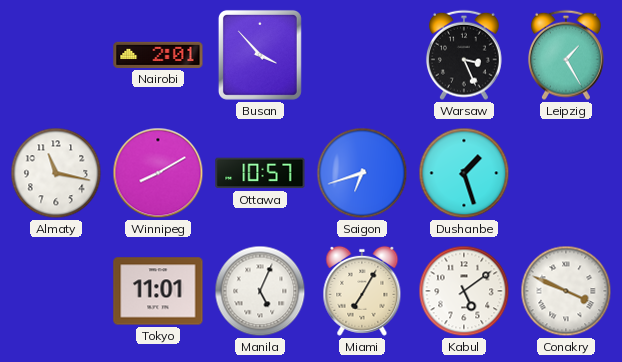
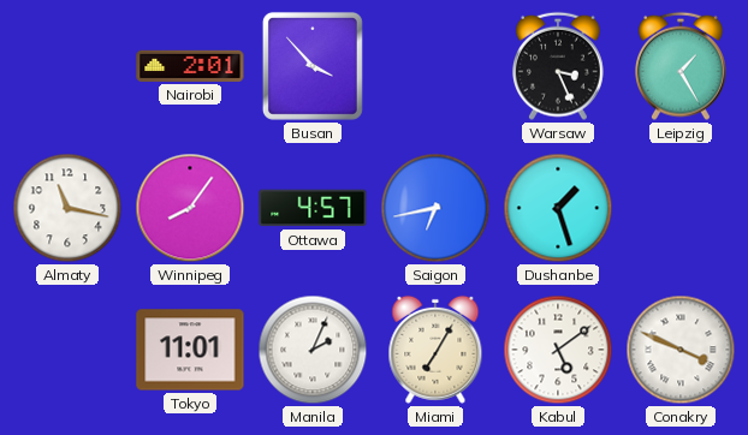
Winnipeg: 8:10 -> 8:06
Ottawa: 10:57 -> 4:57
Saigon: 6:42 -> 6:43
Manila: 5:04 -> 2:04
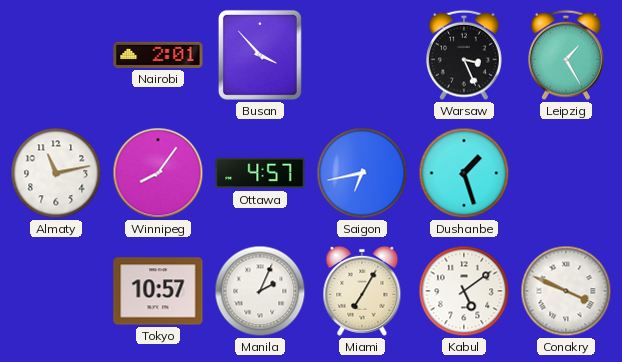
Almaty: 11:17 -> 11:13
Tokyo: 11:01 -> 10:57
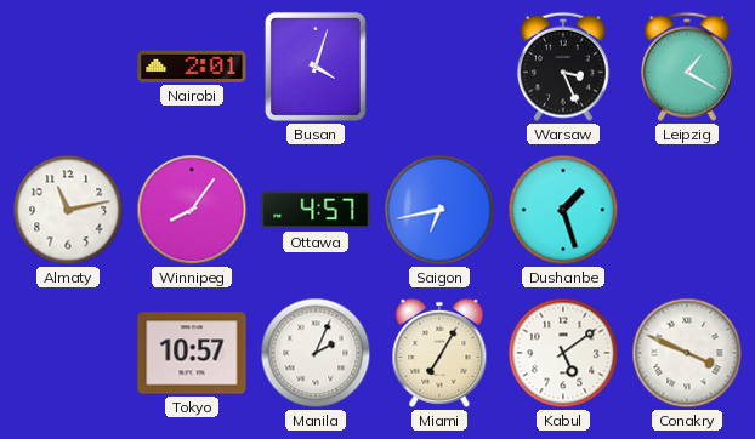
Busan: 3:53 -> 4:03
Leipzig: 1:25 -> 1:20
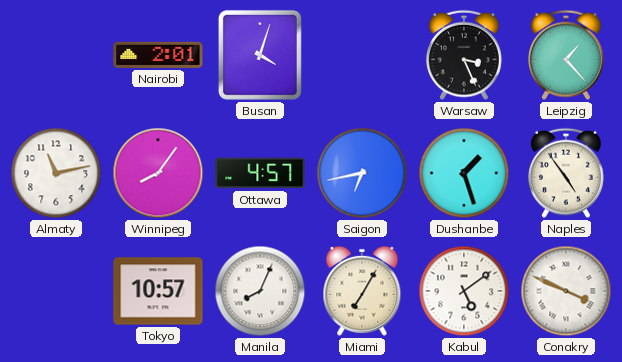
Leipzig: 1:20 -> 1:23
Naples: none -> 4:54
Manila: 2:04 -> 8:04
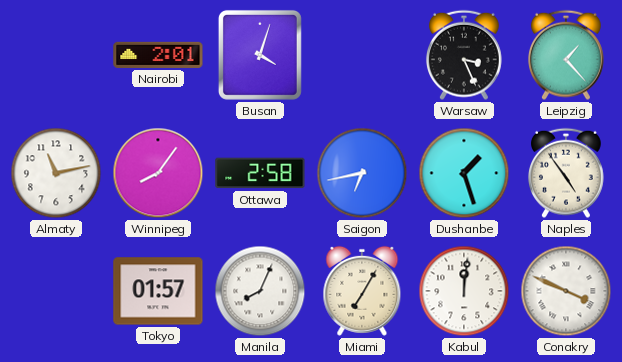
Ottawa: 4:57 -> 2:58
Tokyo: 10:57 -> 01:57
Kabul: 5:09 -> 12:01
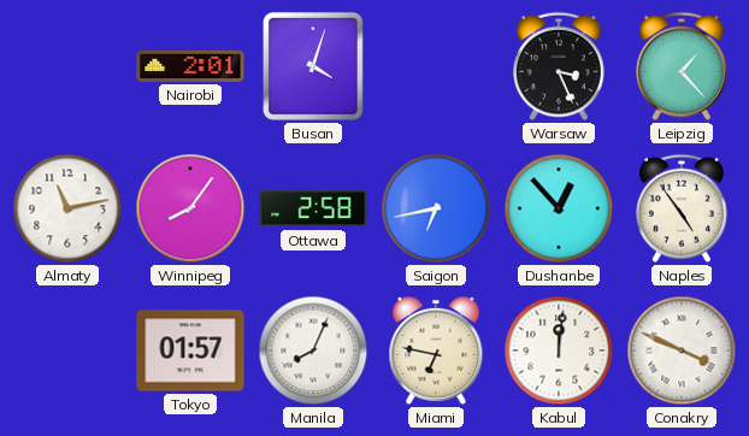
Dushanbe: 1:27 -> 12:53
Miami: 7:05 -> 6:47
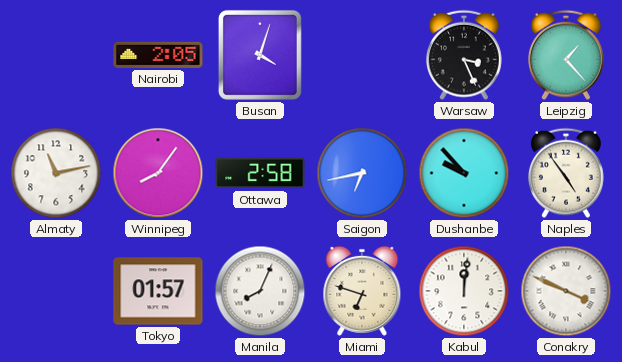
Nairobi: 2:01 -> 2:05
Dushanbe: 12:53 -> 9:53
Miami: 6:47 -> 6:48
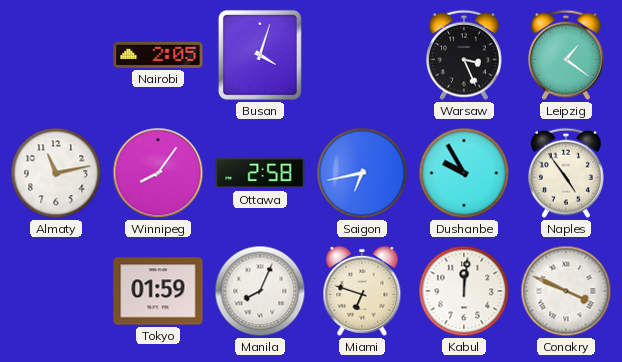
Leipzig: 1:23 -> 1:21
Dushanbe: 9:53 -> 9:55
Tokyo: 01:57 -> 01:59
